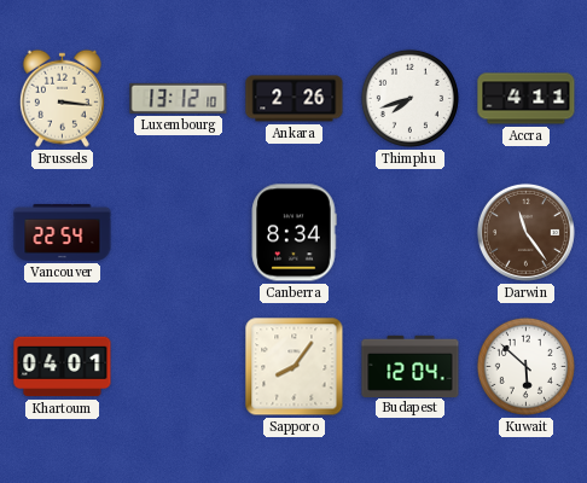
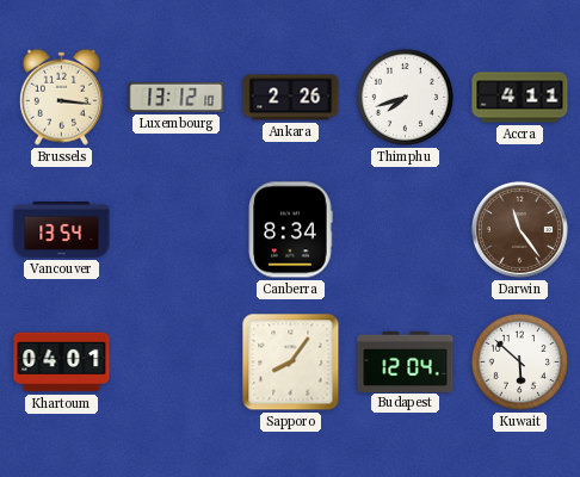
Vancouver: 22:54 -> 13:54
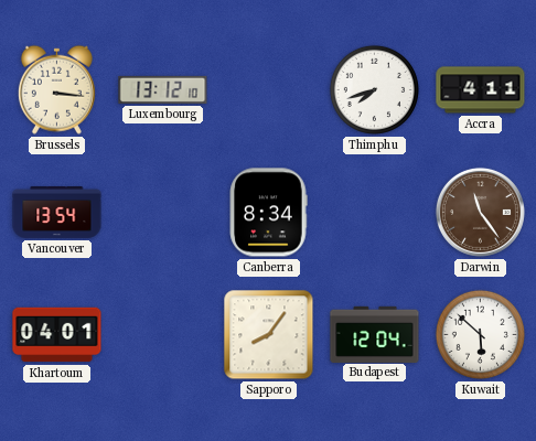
Ankara: 2:26 -> none
